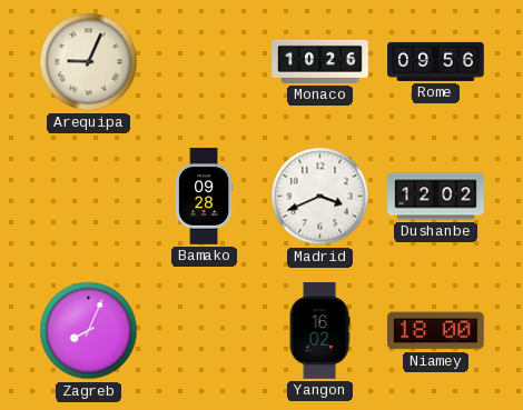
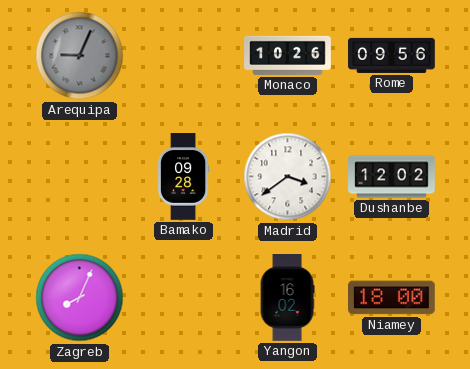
Arequipa dial: cream -> grey
Madrid: 3:41 -> 3:39
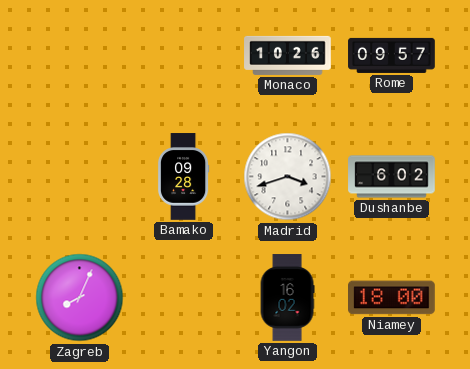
Arequipa: 9:04 -> none
Rome: 09:56 -> 09:57
Madrid: 3:39 -> 3:42
Dushanbe: 12:02 -> 6:02
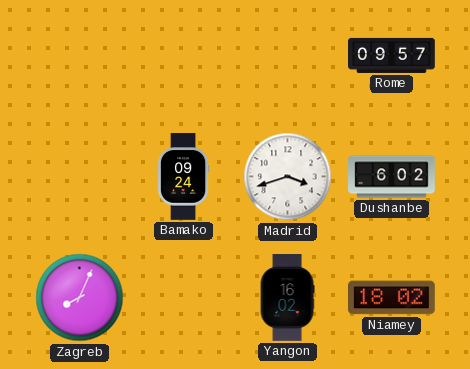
Monaco: 10:26 -> none
Bamako: 09:28 -> 09:24
Niamey: 18:00 -> 18:02
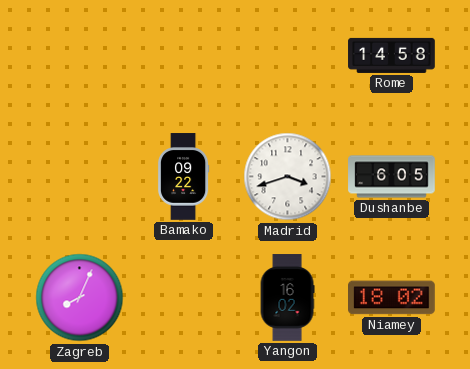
Rome: 09:57 -> 14:58
Bamako: 09:24 -> 09:22
Dushanbe: 6:02 -> 6:05
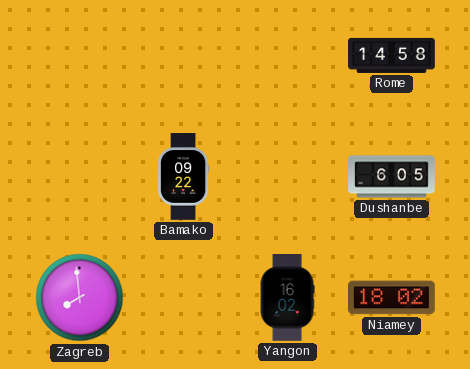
Madrid: 3:42 -> none
Zagreb: 8:04 -> 7:59
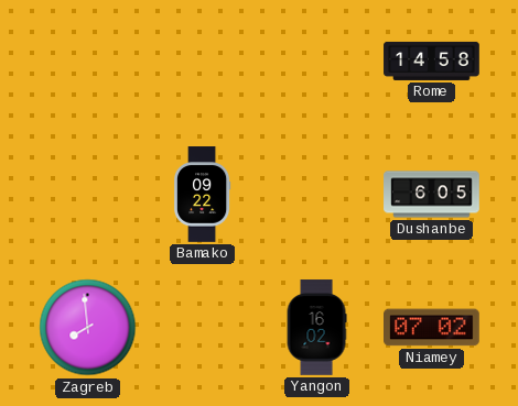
Niamey: 18:02 -> 07:02
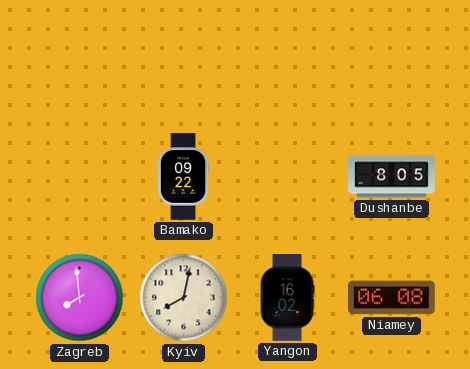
Rome: 14:58 -> none
Dushanbe: 6:05 -> 8:05
Kyiv: none -> 8:02
Niamey: 07:02 -> 06:08
